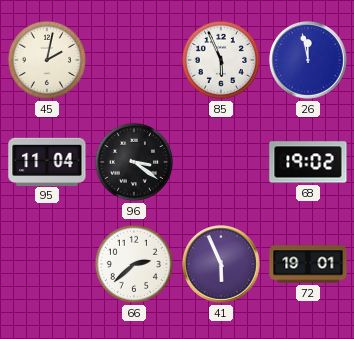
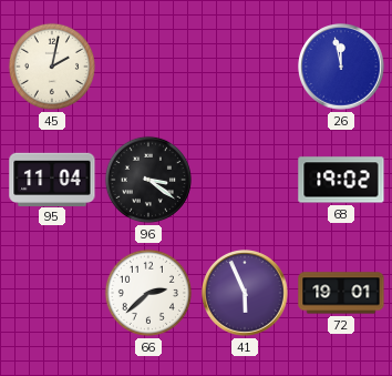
85: 5:56 -> none
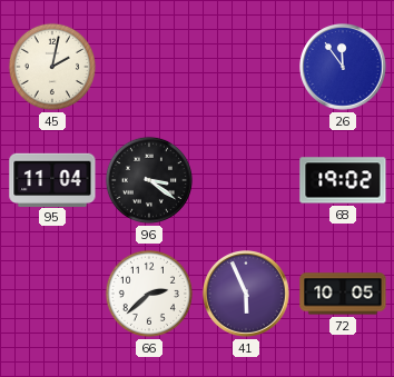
26: 11:58 -> 11:54
72: 19:01 -> 10:05
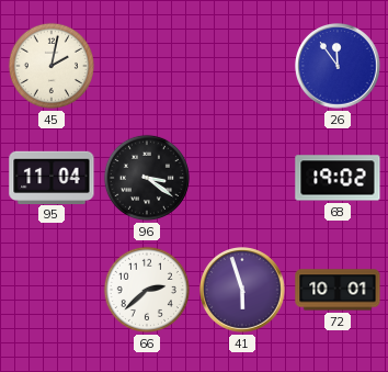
41: 5:56 -> 5:57
72: 10:05 -> 10:01
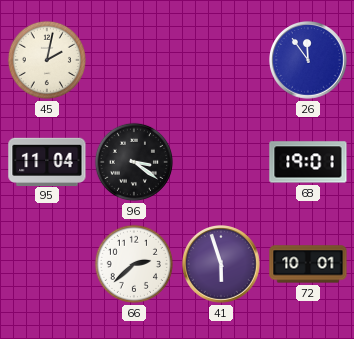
68: 19:02 -> 19:01
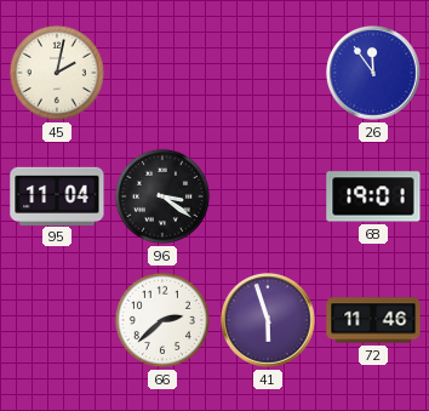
72: 10:01 -> 11:46
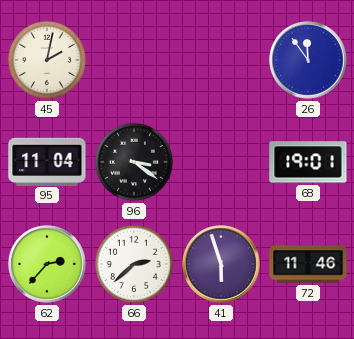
62: none -> 2:37
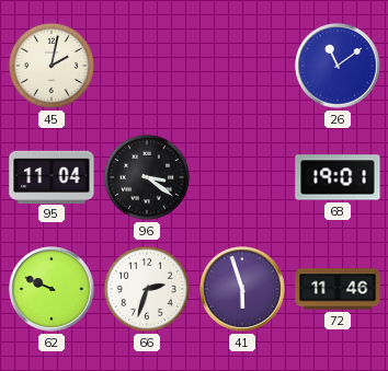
26: 11:54 -> 11:09
62: 2:37 -> 9:49
66: 2:38 -> 2:33
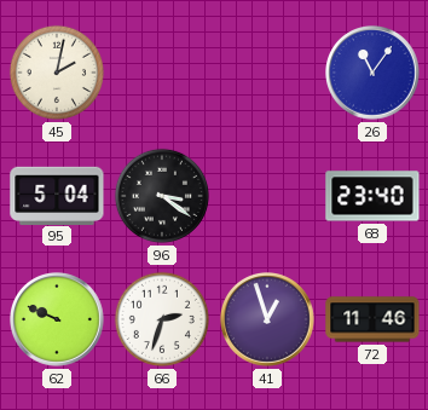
26: 11:09 -> 11:06
95: 11:04 -> 5:04
68: 19:01 -> 23:40
41: 5:57 -> 12:57
